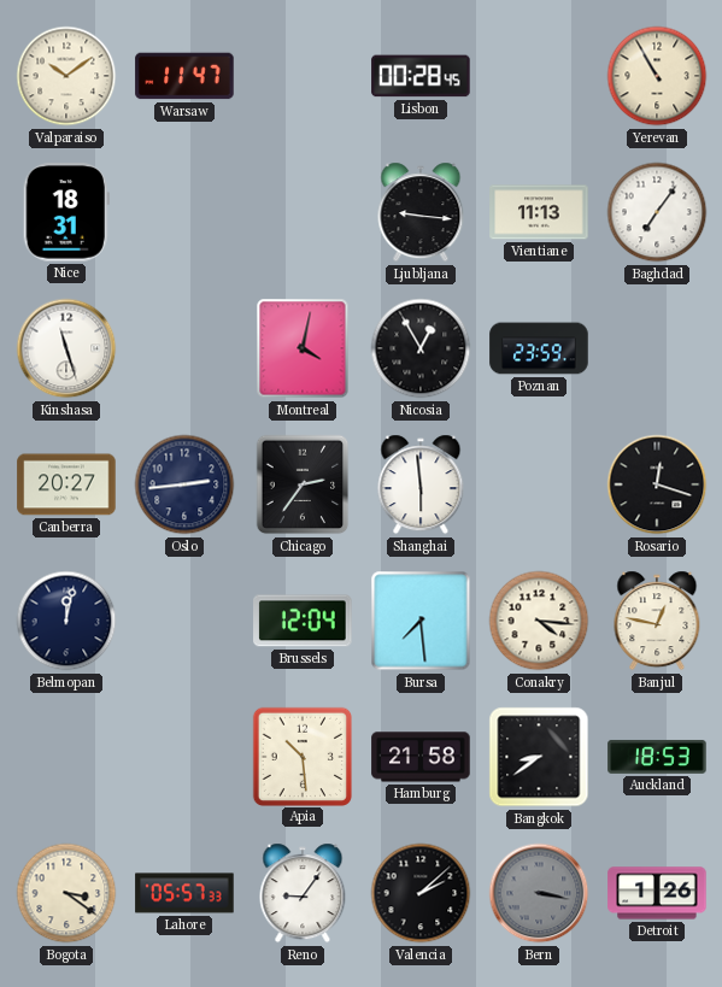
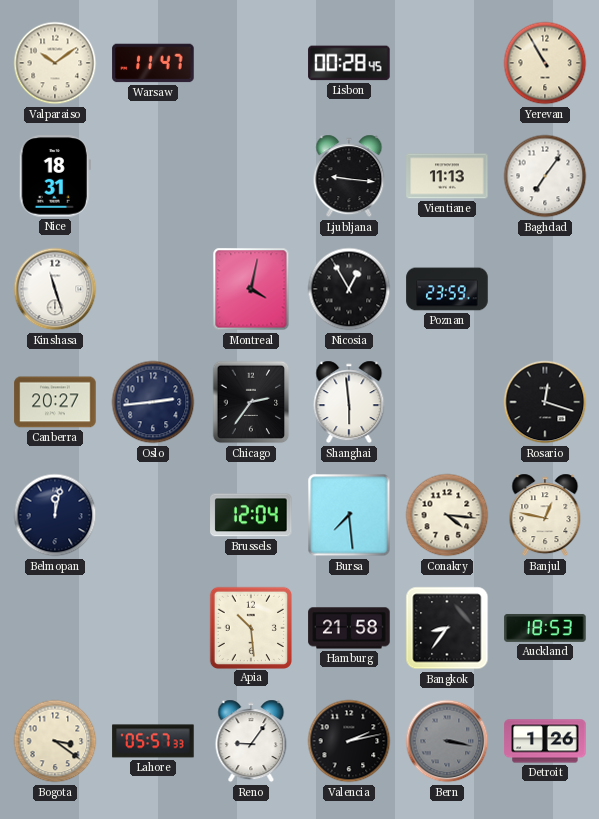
Bangkok: 8:39 -> 8:36
Valencia: 2:08 -> 2:13
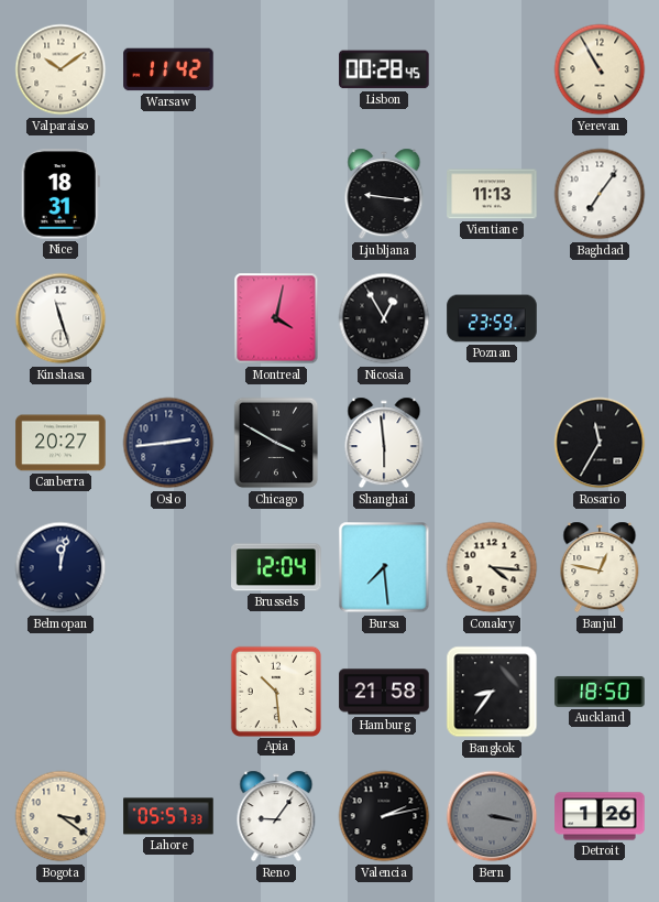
Warsaw: 11:47 -> 11:42
Chicago: 2:36 -> 3:50
Rosario: 12:18 -> 11:35
Auckland: 18:53 -> 18:50
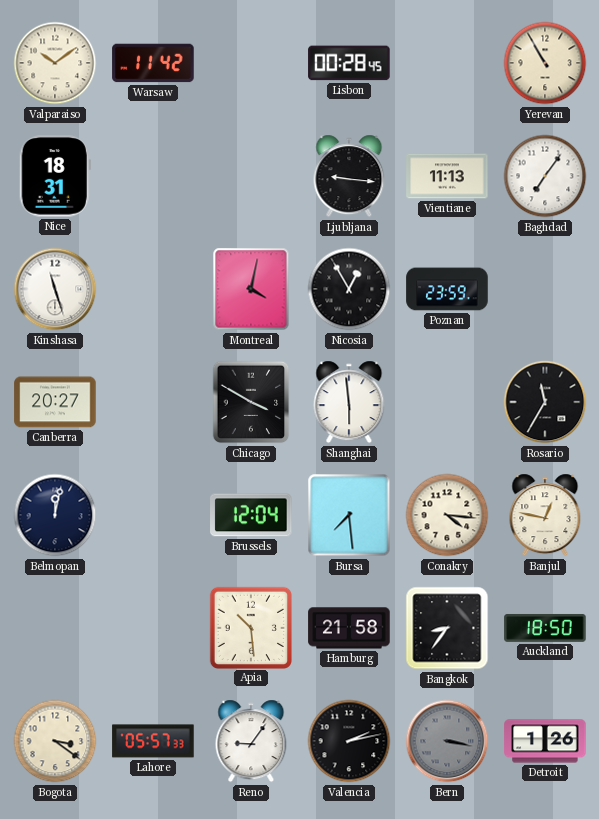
Oslo: 2:44 -> none
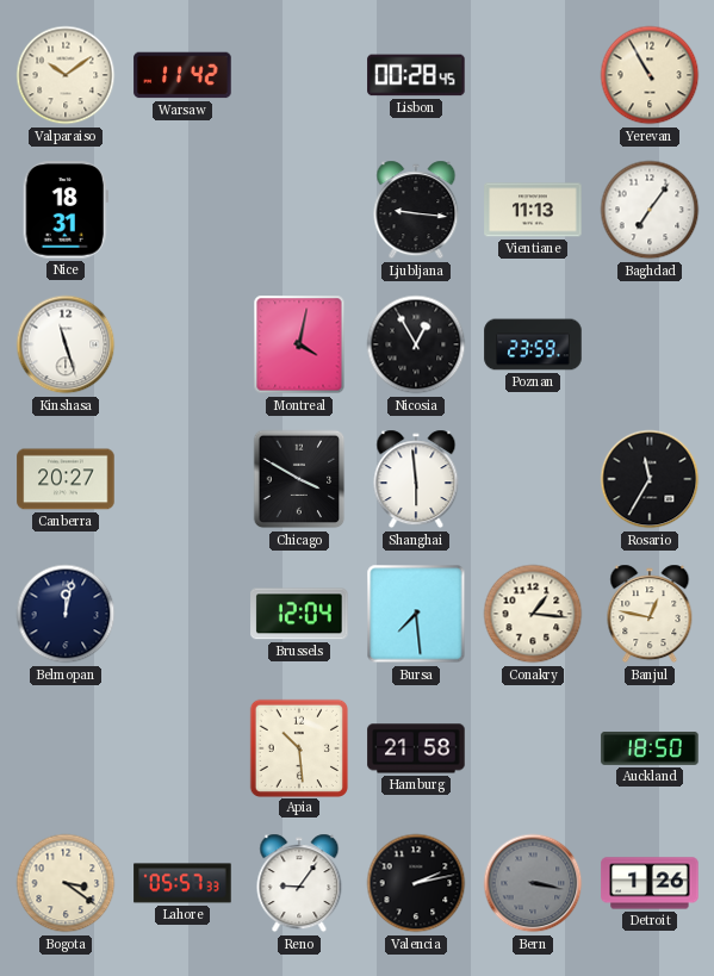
Conakry: 4:16 -> 1:16
Bangkok: 8:36 -> none
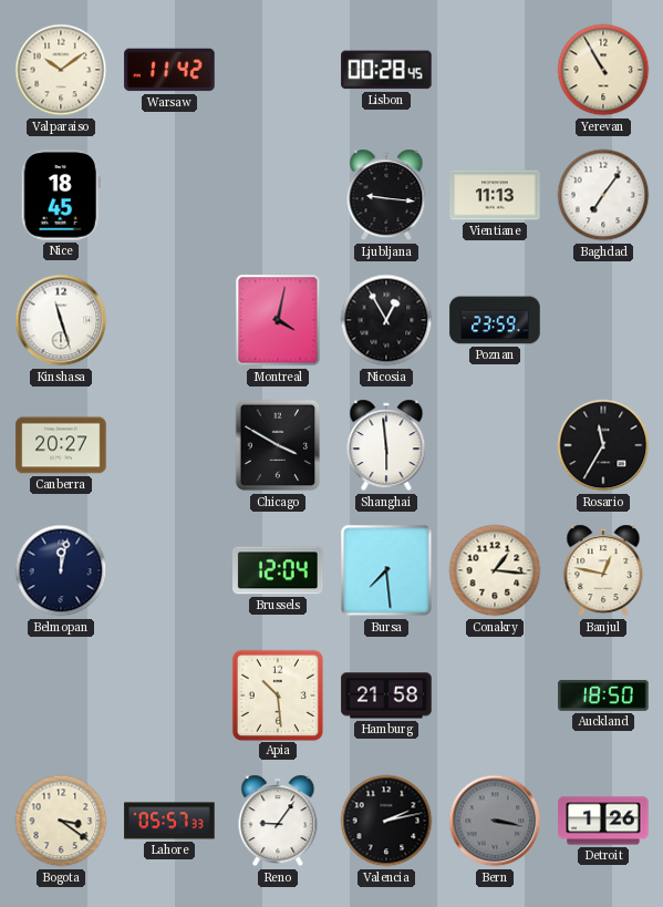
Nice: 18:31 -> 18:45
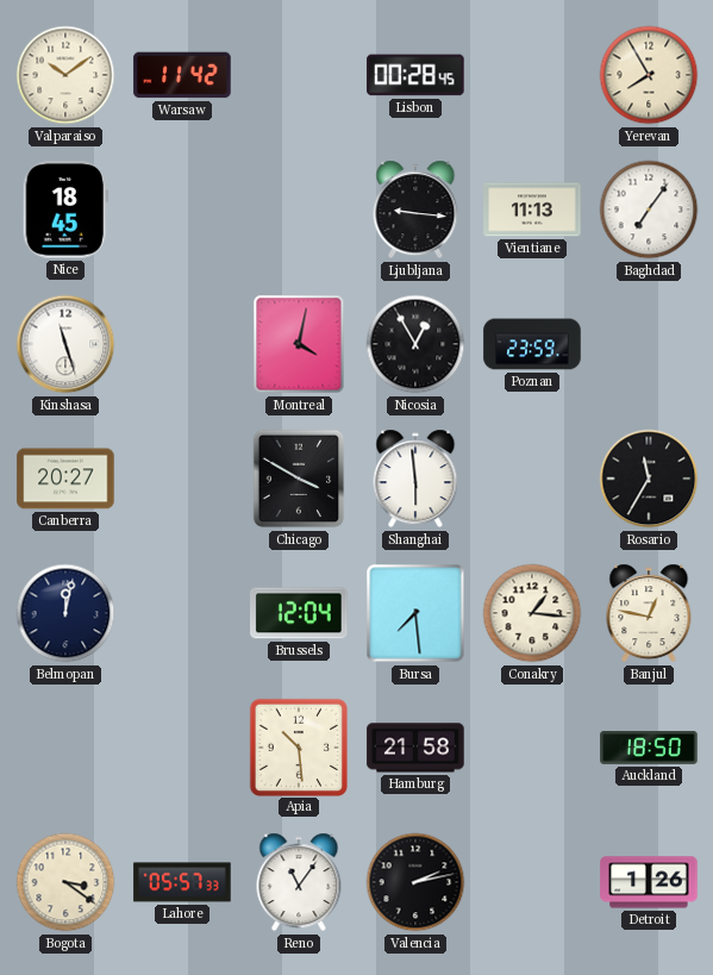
Yerevan: 10:55 -> 7:55
Reno: 9:06 -> 11:06
Bern: 3:17 -> none
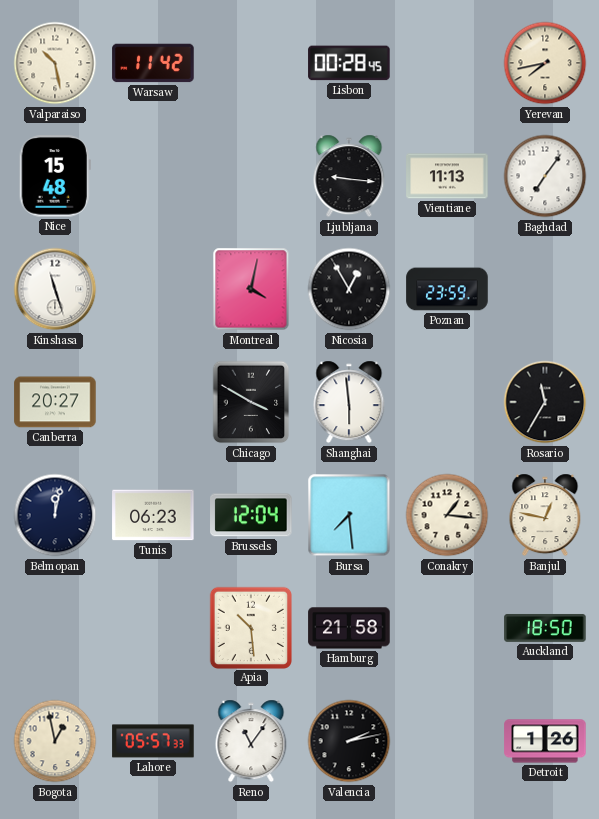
Valparaiso: 10:09 -> 10:28
Yerevan: 7:55 -> 7:43
Nice: 18:45 -> 15:48
Tunis: none -> 06:23
Bogota: 3:21 -> 12:58
